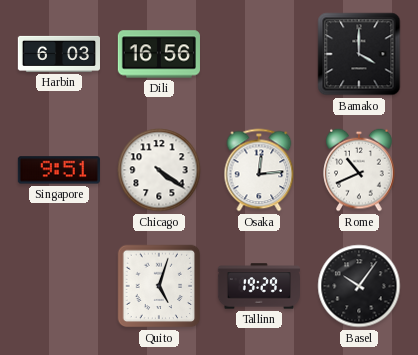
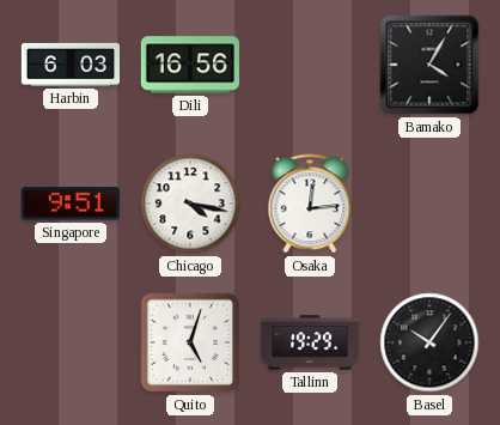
Bamako: 4:00 -> 4:05
Chicago: 4:21 -> 4:17
Rome: 10:41 -> none
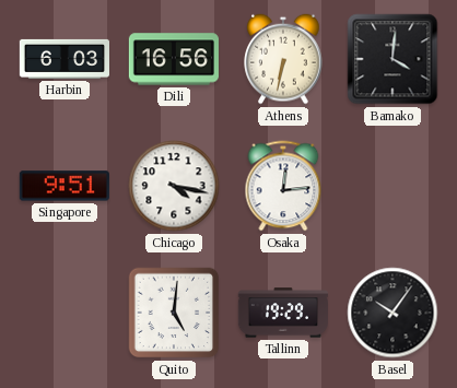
Athens: none -> 6:32
Bamako: 4:05 -> 4:01
Quito: 5:03 -> 5:01
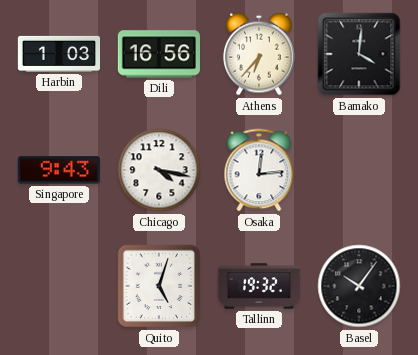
Harbin: 6:03 -> 1:03
Athens: 6:32 -> 6:37
Singapore: 9:51 -> 9:43
Quito: 5:01 -> 5:03
Tallinn: 19:29 -> 19:32
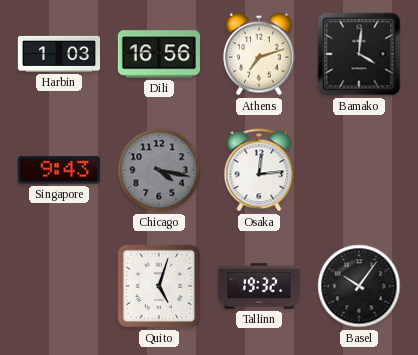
Athens: 6:37 -> 7:12
Chicago dial: white -> grey
